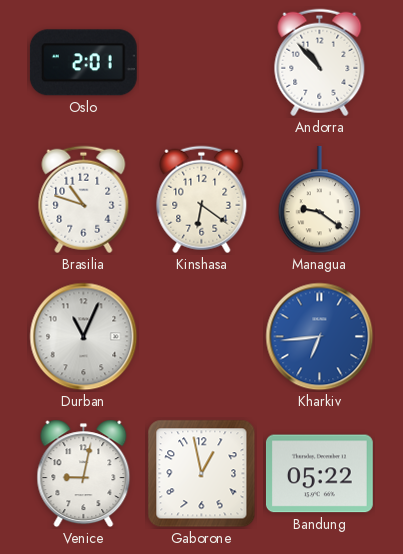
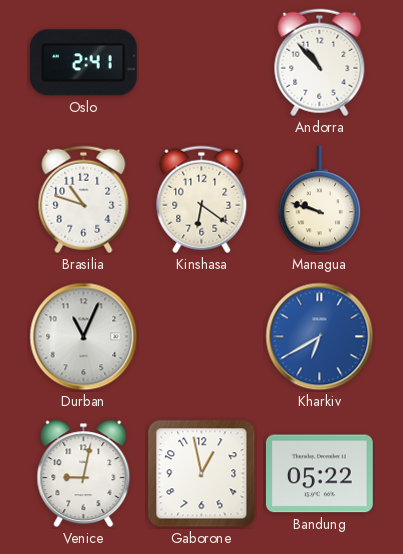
Oslo: 2:01 -> 2:41
Managua: 9:21 -> 9:48
Kharkiv: 6:44 -> 6:40
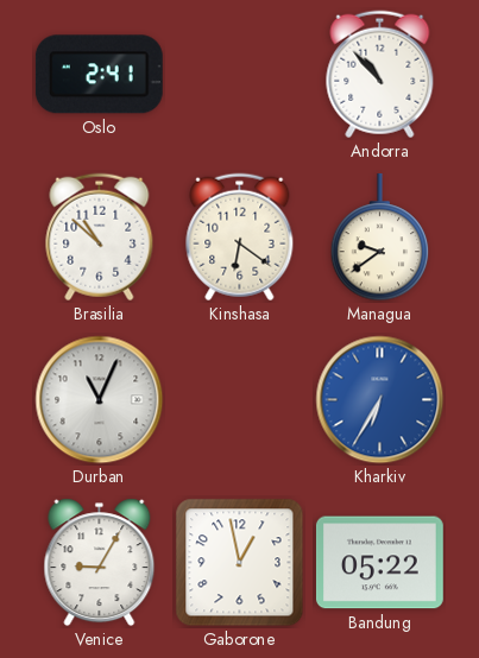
Brasilia: 10:48 -> 10:52
Managua: 9:48 -> 9:39
Kharkiv: 6:40 -> 6:35
Venice: 9:02 -> 9:05
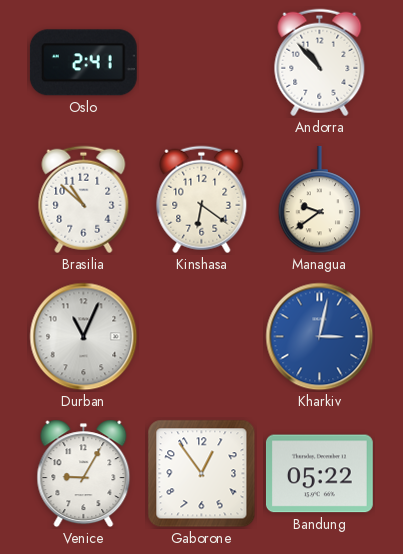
Kharkiv: 6:35 -> 3:02
Gaborone: 12:58 -> 12:54
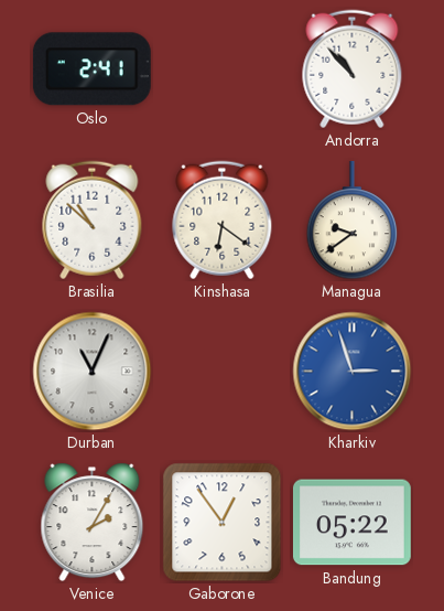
Kharkiv: 3:02 -> 2:57
Venice: 9:05 -> 2:05
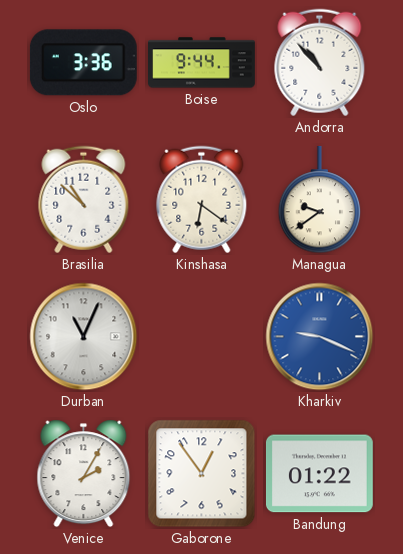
Oslo: 2:41 -> 3:36
Boise: none -> 9:44
Kharkiv: 2:57 -> 9:19
Bandung: 05:22 -> 01:22
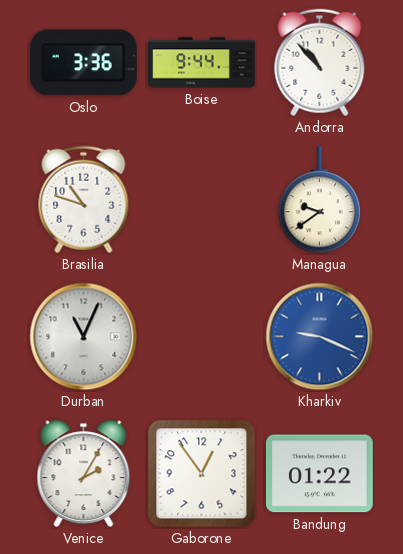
Brasilia: 10:52 -> 10:48
Kinshasa: 6:21 -> none
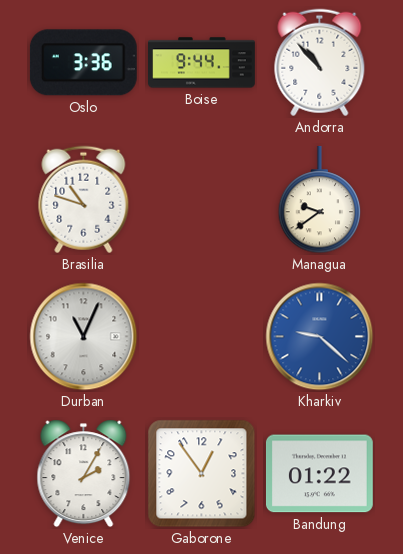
Kharkiv: 9:19 -> 9:22
